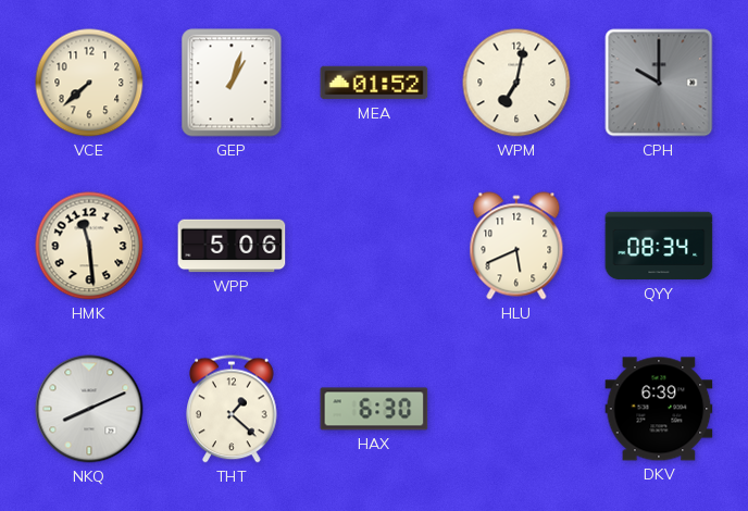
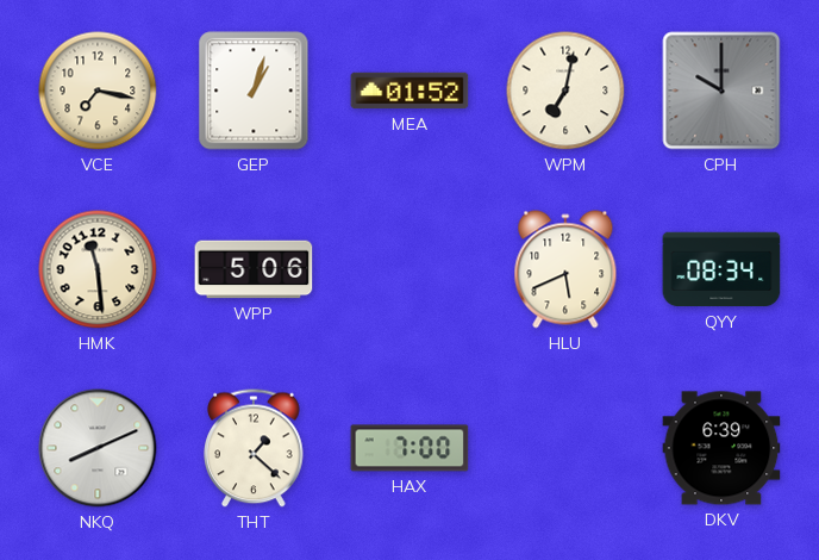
VCE: 7:38 -> 7:17
HAX: 6:30 -> 7:00
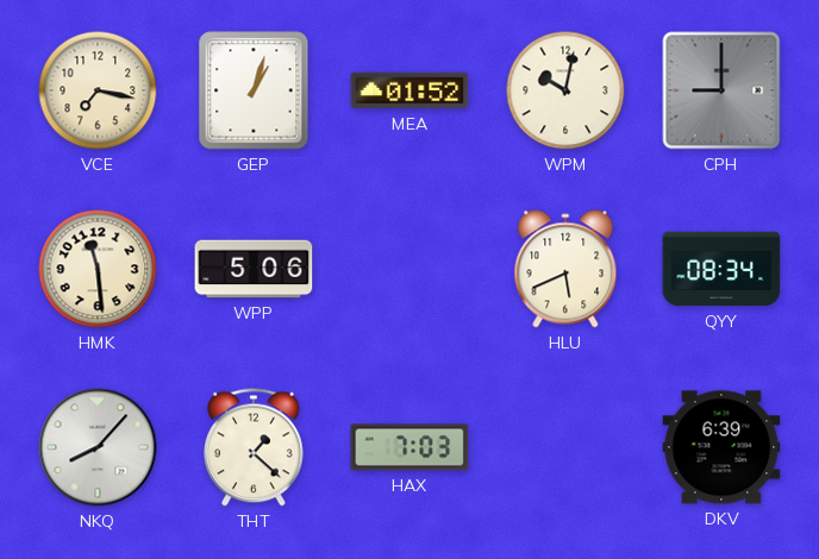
WPM: 7:02 -> 10:02
CPH: 10:00 -> 9:00
NKQ: 8:11 -> 8:07
HAX: 7:00 -> 7:03
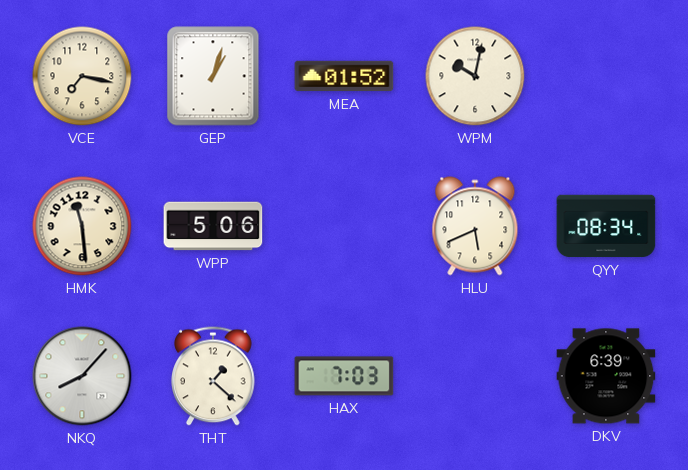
CPH: 9:00 -> none
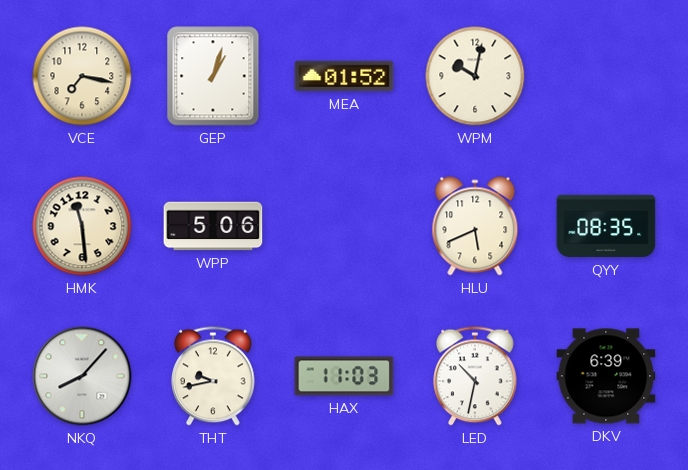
QYY: 08:34 -> 08:35
THT: 1:22 -> 9:43
HAX: 7:03 -> 11:03
LED: none -> 10:32
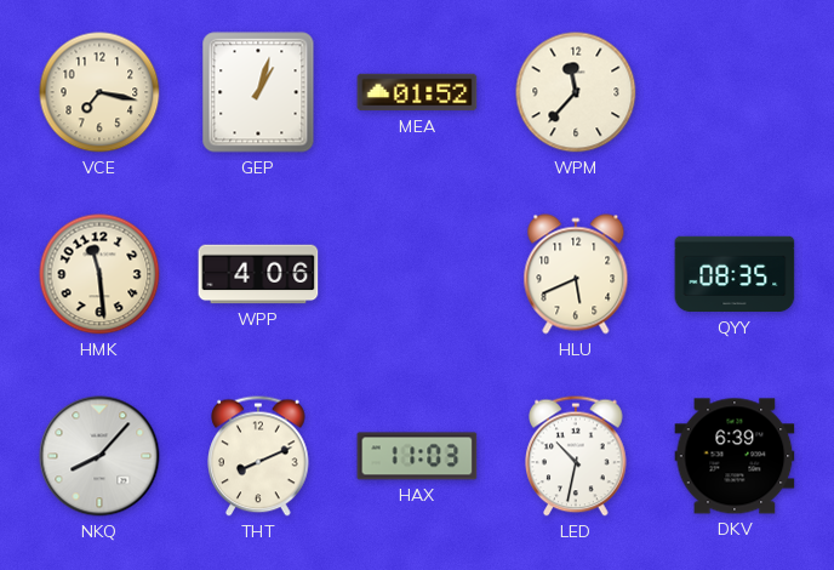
WPM: 10:02 -> 11:37
WPP: 5:06 -> 4:06
THT: 9:43 -> 8:11
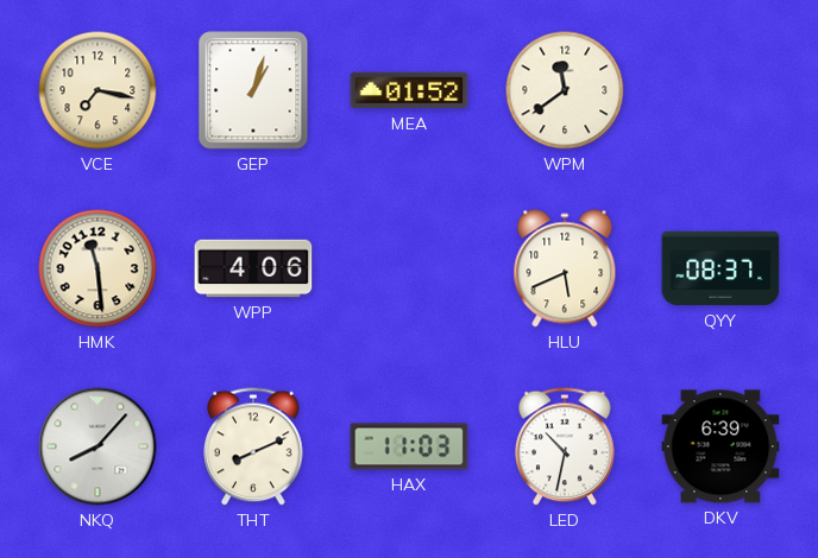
WPM: 11:37 -> 11:39
QYY: 08:35 -> 08:37
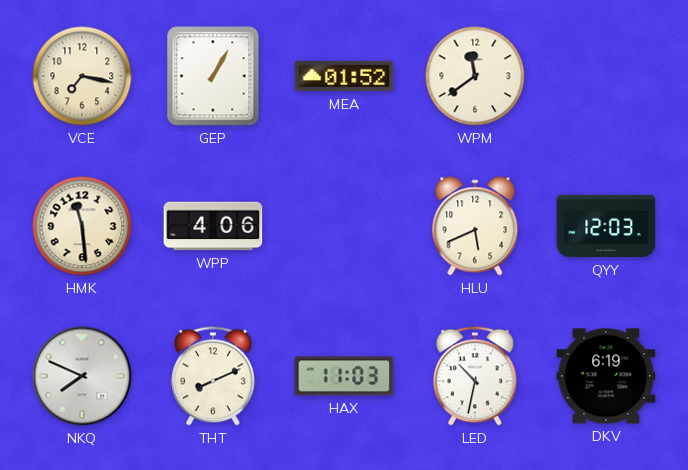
GEP: 1:03 -> 1:05
QYY: 08:37 -> 12:03
NKQ: 8:07 -> 7:49
DKV: 6:39 -> 6:19
